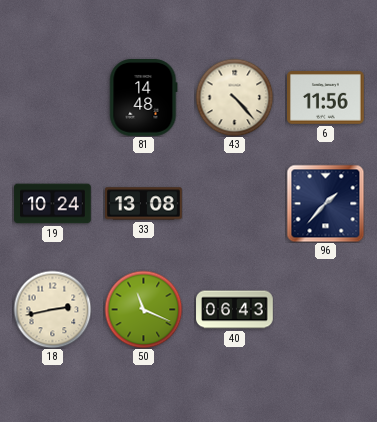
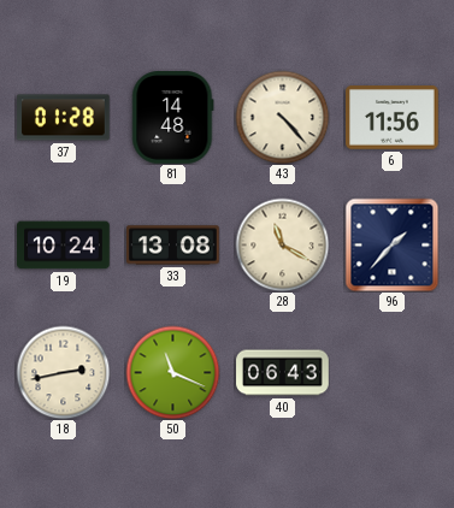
37: none -> 01:28
28: none -> 11:20
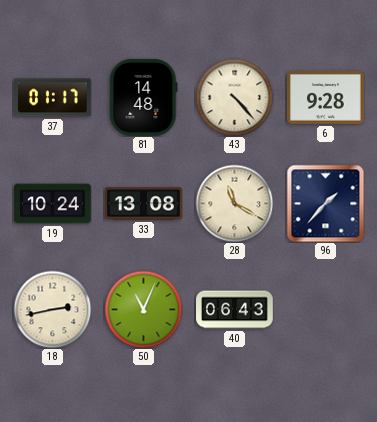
37: 01:28 -> 01:17
6: 11:56 -> 9:28
50: 11:19 -> 11:04
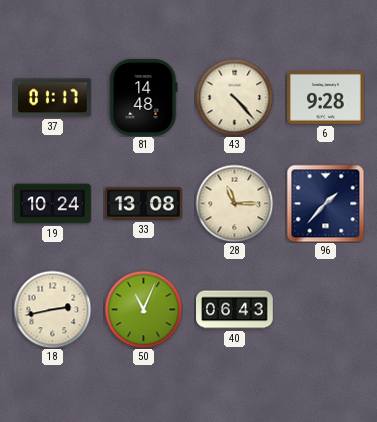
28: 11:20 -> 11:15
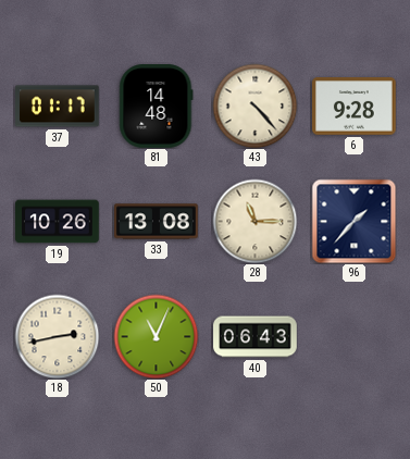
19: 10:24 -> 10:26
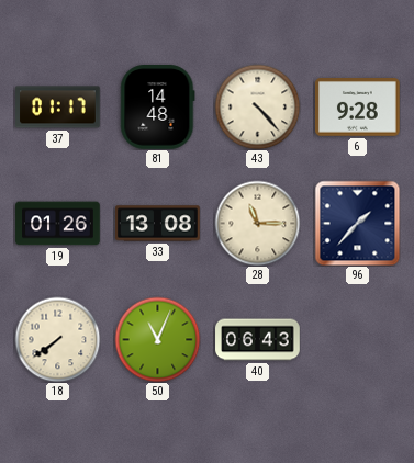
19: 10:26 -> 01:26
18: 2:43 -> 7:39
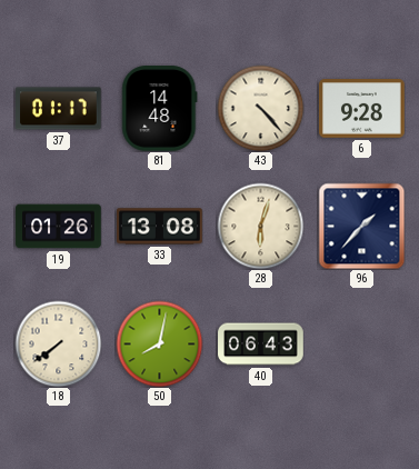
28: 11:15 -> 6:03
50: 11:04 -> 8:02
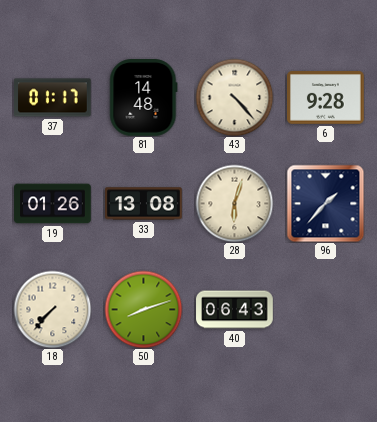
18: 7:39 -> 7:37
50: 8:02 -> 8:12
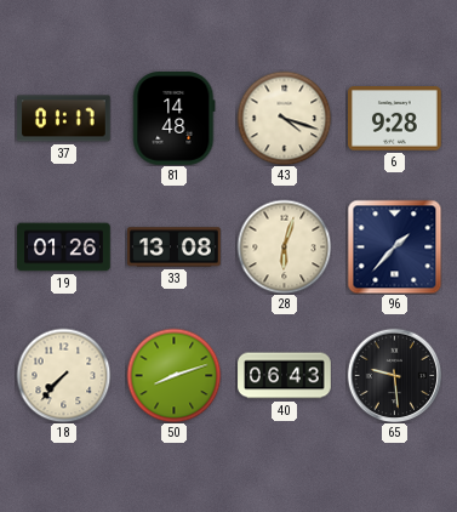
43: 4:23 -> 4:18
65: none -> 9:29
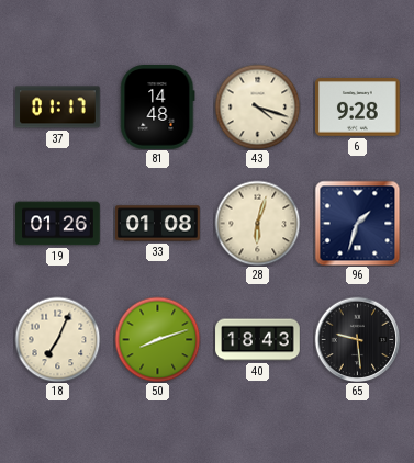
33: 13:08 -> 01:08
96: 1:37 -> 1:33
18: 7:37 -> 7:04
40: 06:43 -> 18:43
